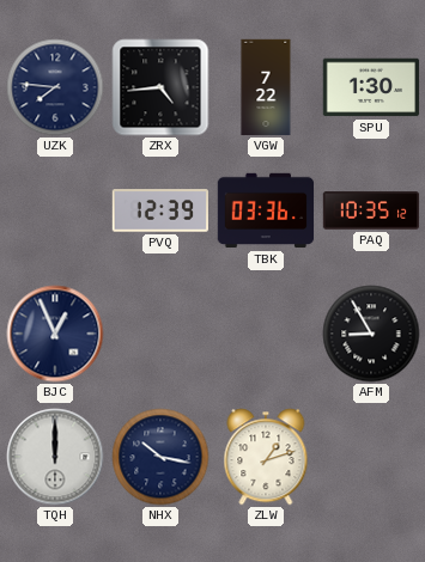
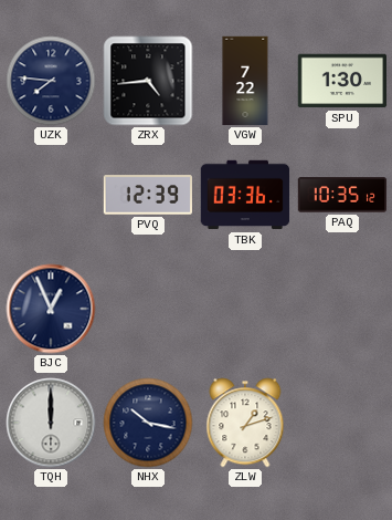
AFM: 8:55 -> none
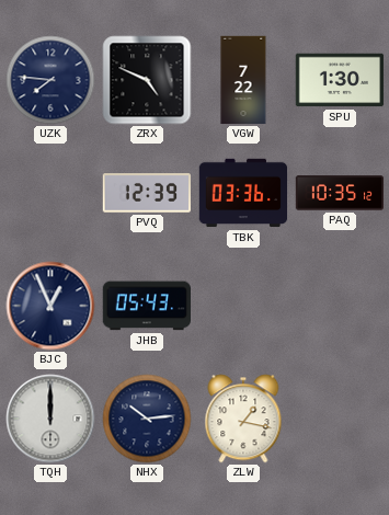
ZRX: 4:44 -> 4:49
JHB: none -> 05:43
NHX: 10:17 -> 10:14
ZLW: 1:12 -> 1:17
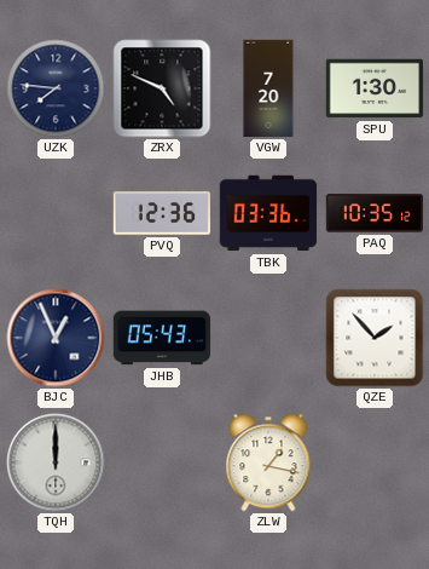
VGW: 7:22 -> 7:20
PVQ: 12:39 -> 12:36
QZE: none -> 1:53
NHX: 10:14 -> none
